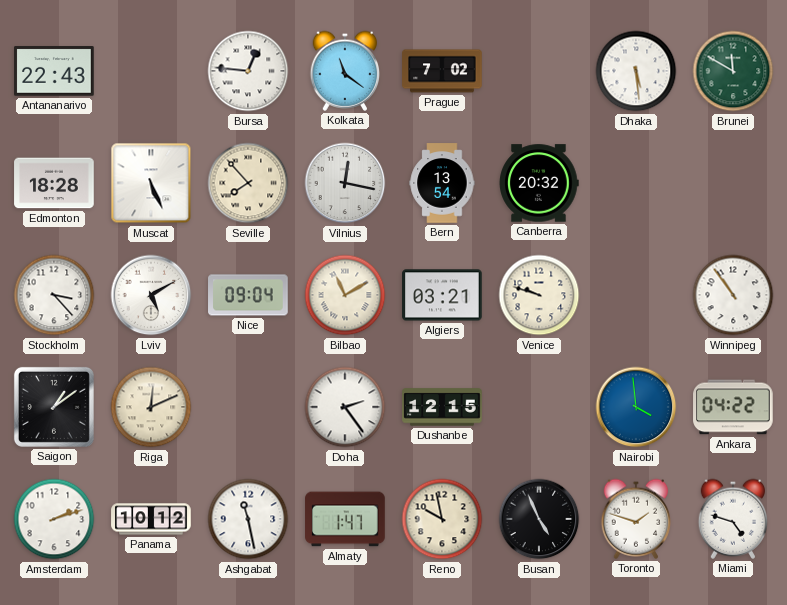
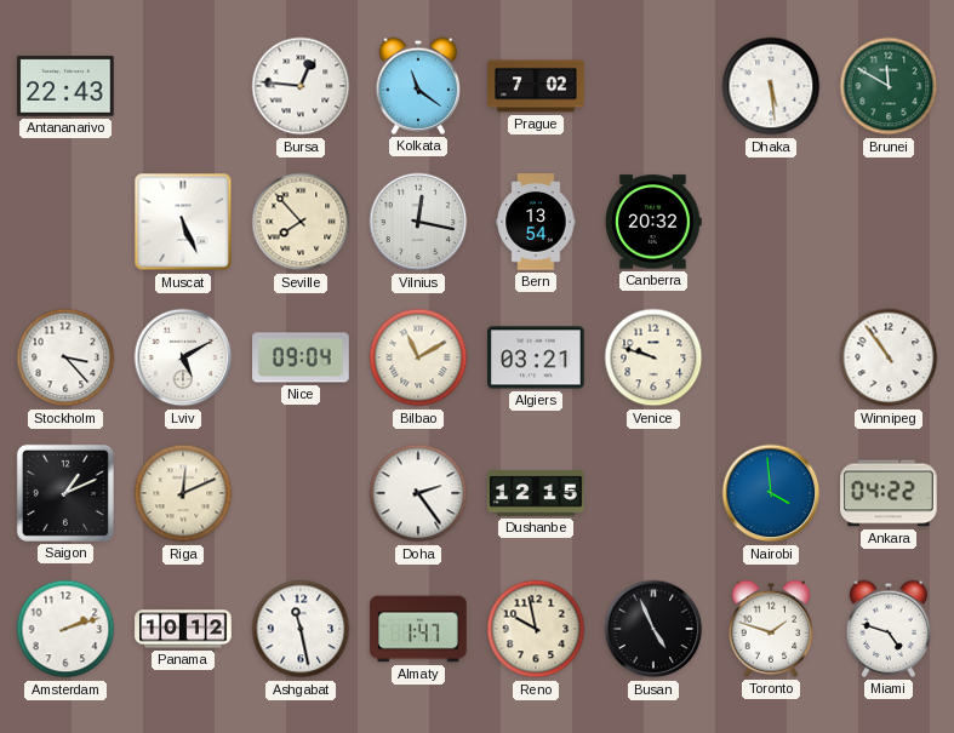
Edmonton: 18:28 -> none
Saigon: 1:09 -> 1:11
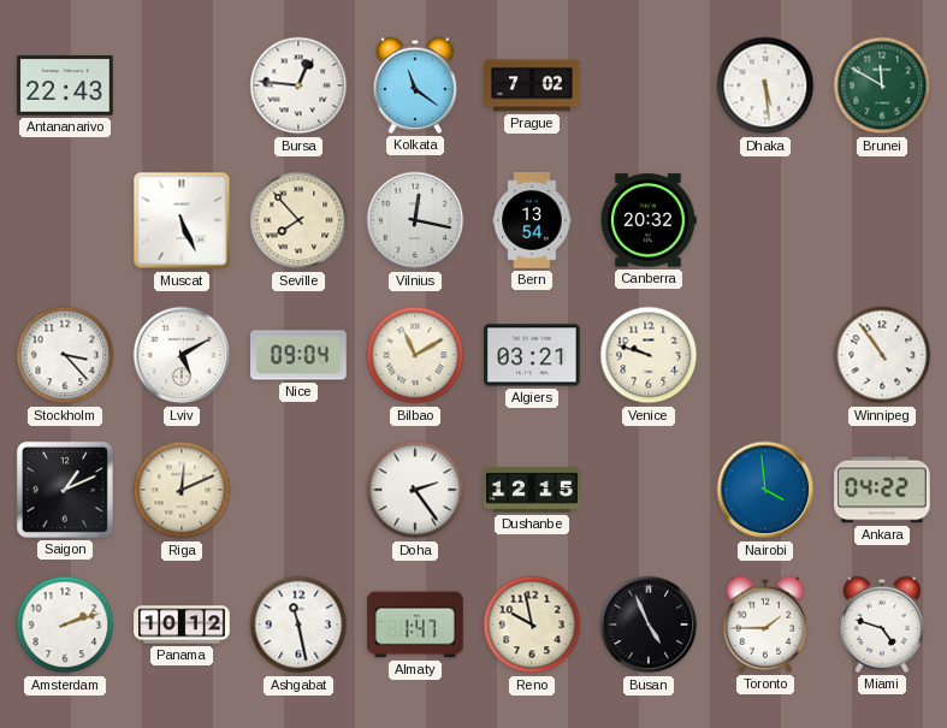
Toronto: 1:48 -> 1:45
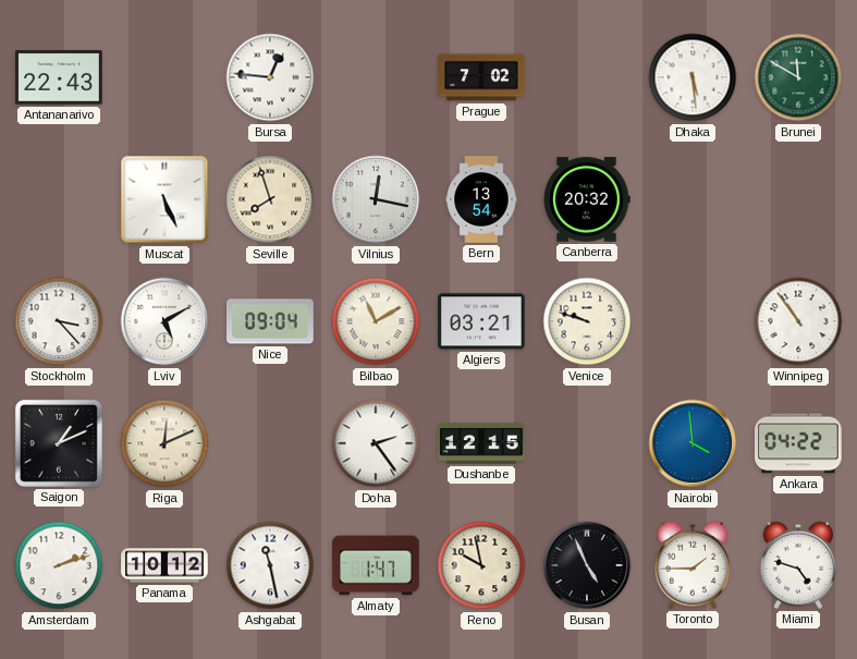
Kolkata: 11:21 -> none
Seville: 7:53 -> 7:57
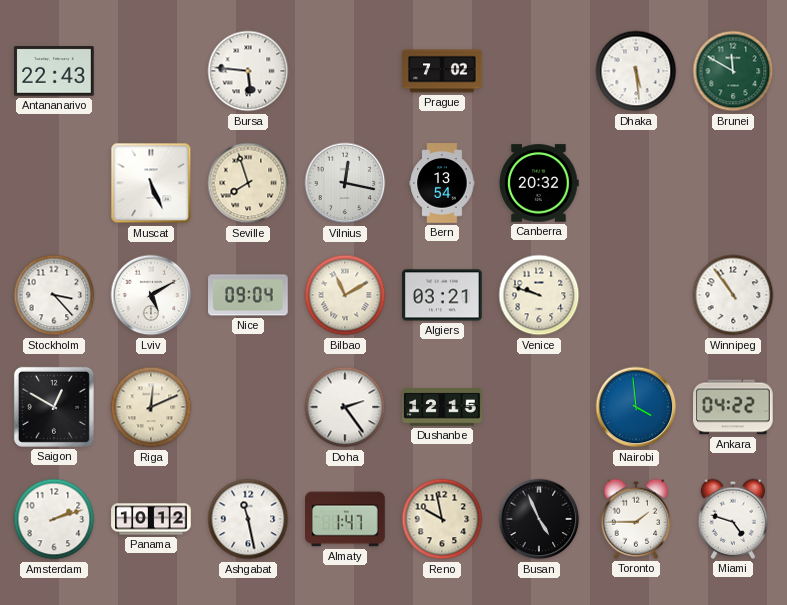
Bursa: 12:46 -> 5:46
Saigon: 1:11 -> 12:50
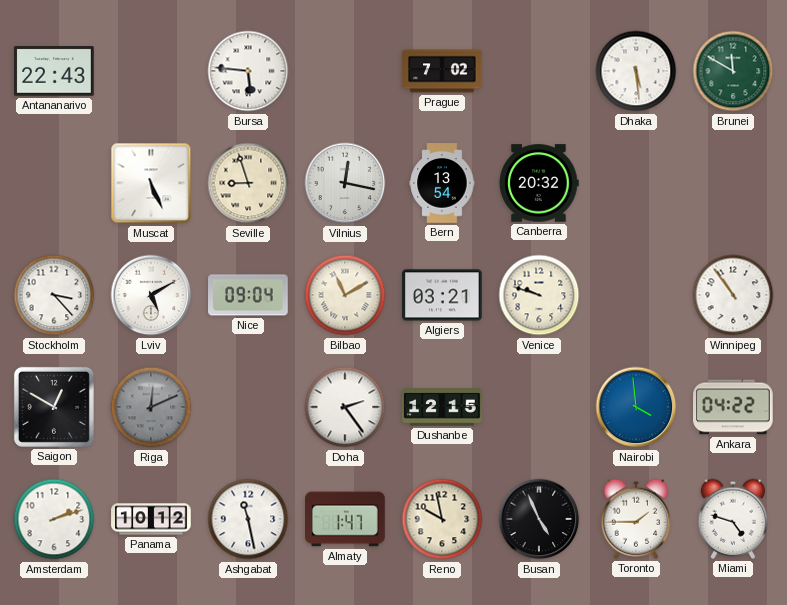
Seville: 7:57 -> 8:57
Riga dial: cream -> grey
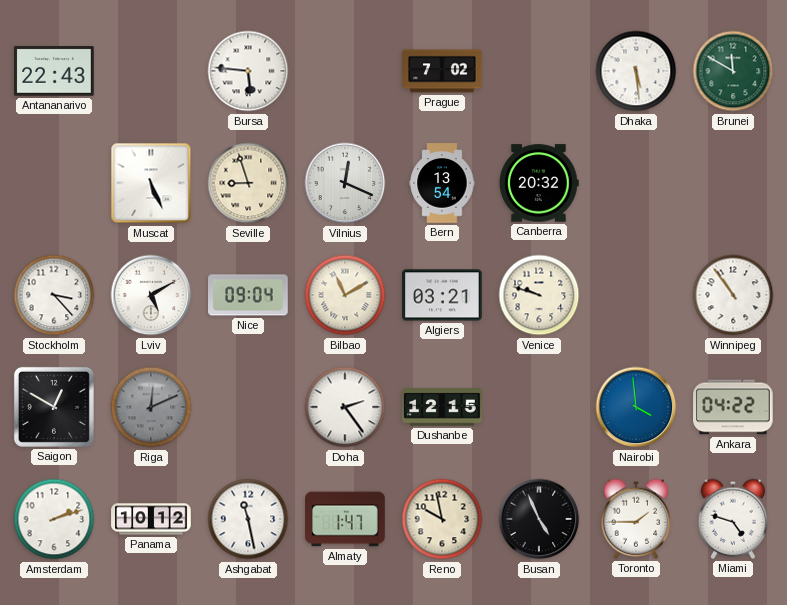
Vilnius: 12:17 -> 12:19
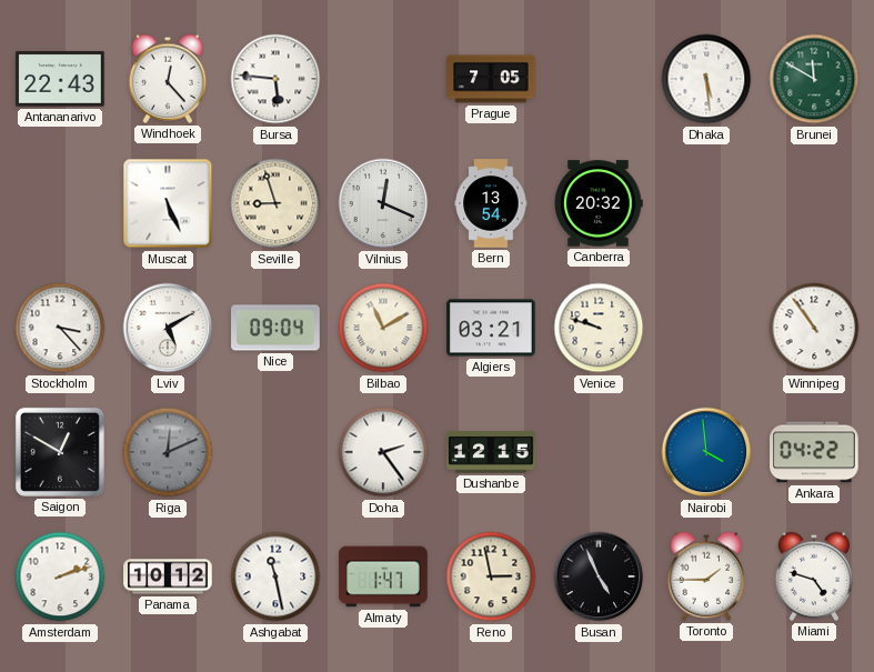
Windhoek: none -> 12:23
Prague: 7:02 -> 7:05
Reno: 9:58 -> 2:58
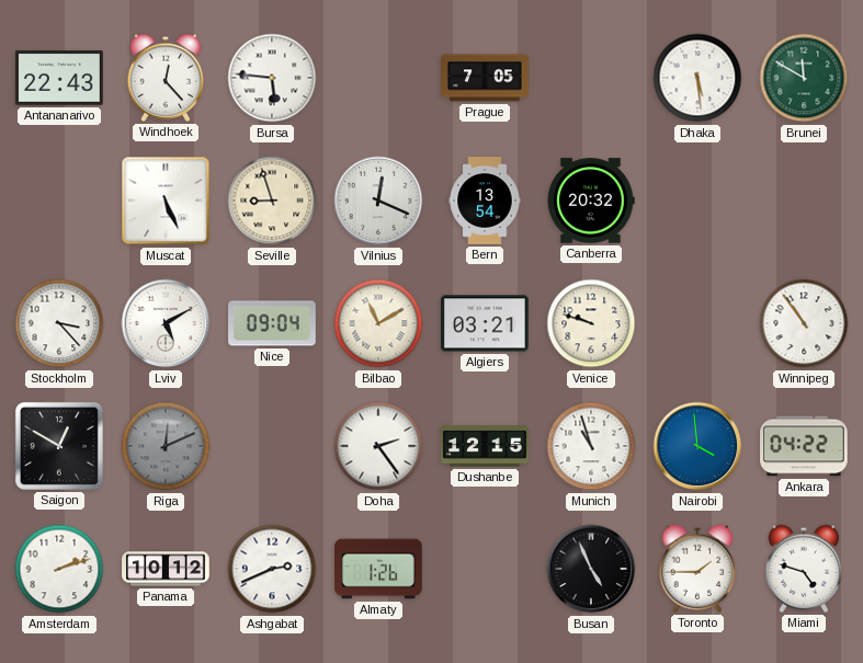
Munich: none -> 10:57
Ashgabat: 11:28 -> 2:41
Almaty: 1:47 -> 1:26
Reno: 2:58 -> none
